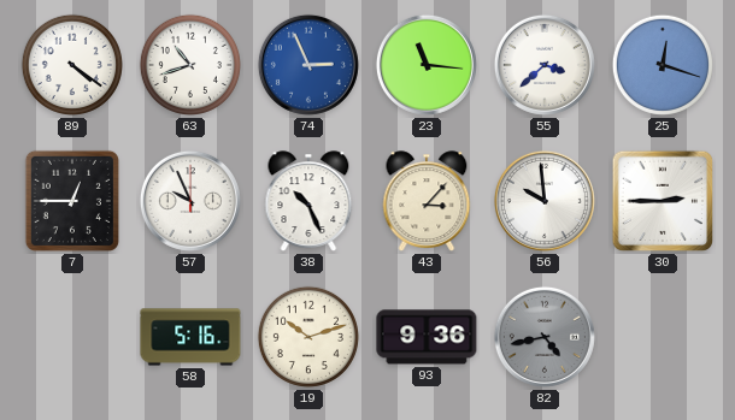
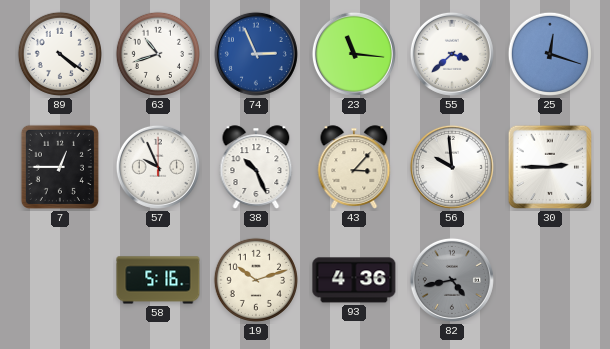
93: 9:36 -> 4:36
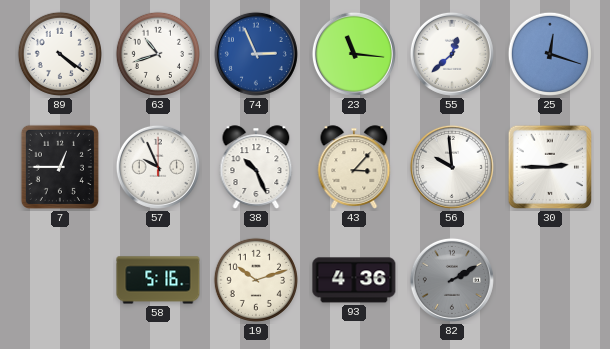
55: 3:38 -> 12:38
82: 4:43 -> 2:10
